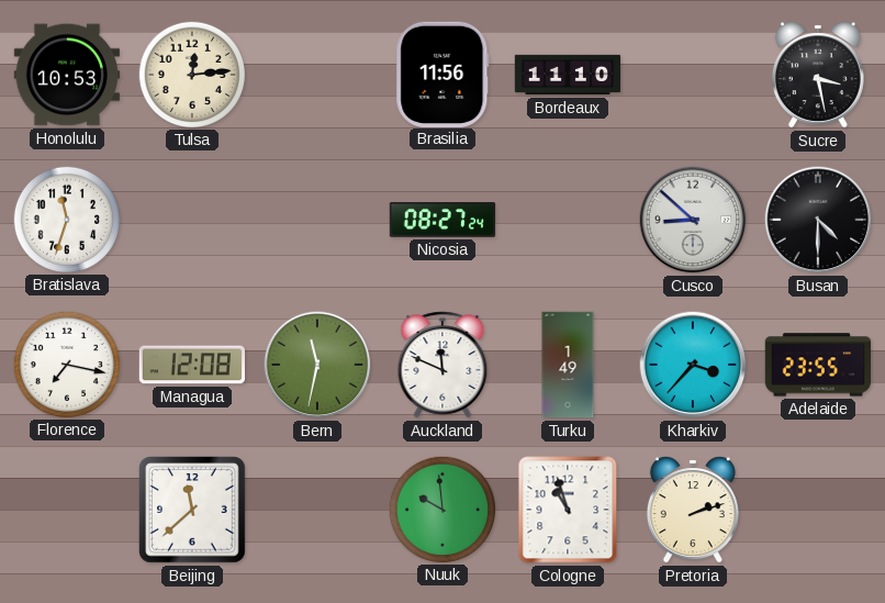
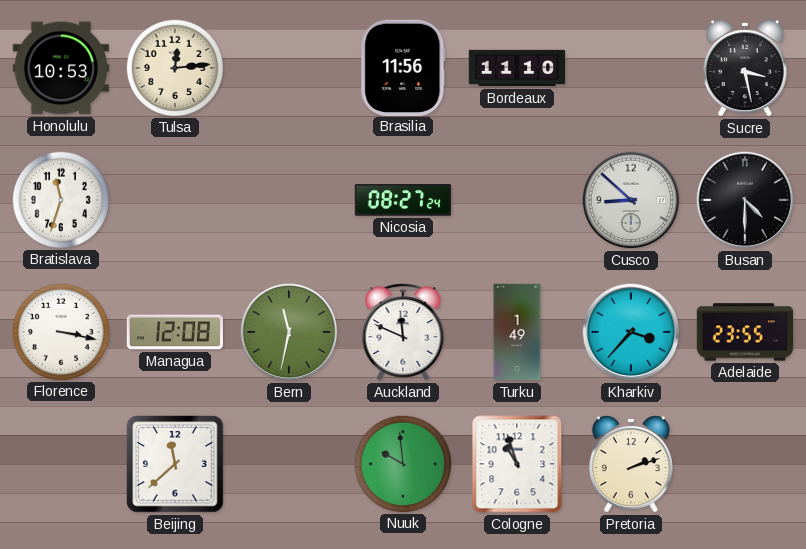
Florence: 7:17 -> 3:17
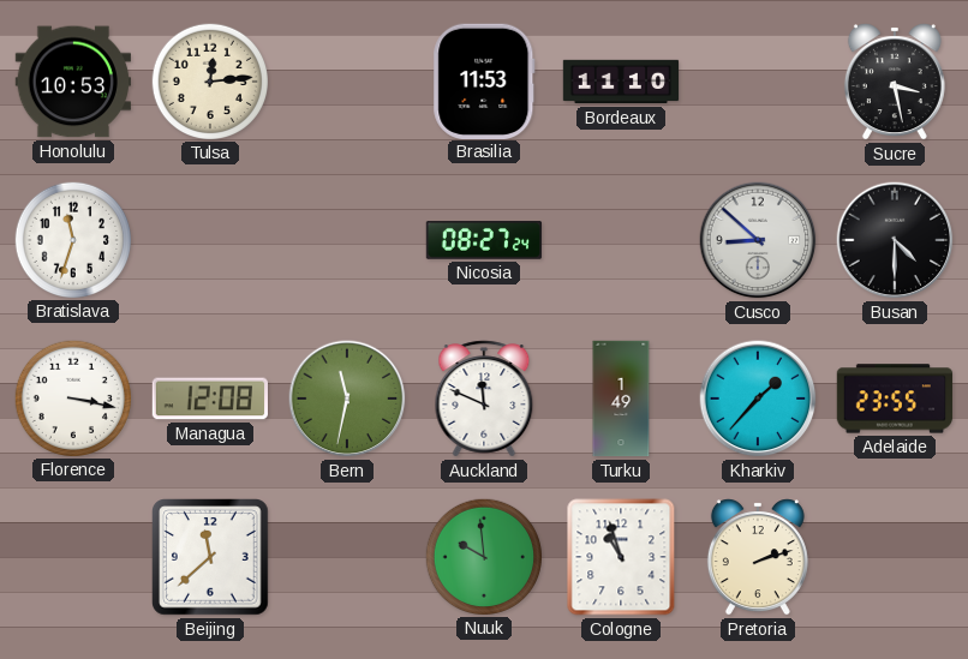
Brasilia: 11:56 -> 11:53
Kharkiv: 3:37 -> 1:37
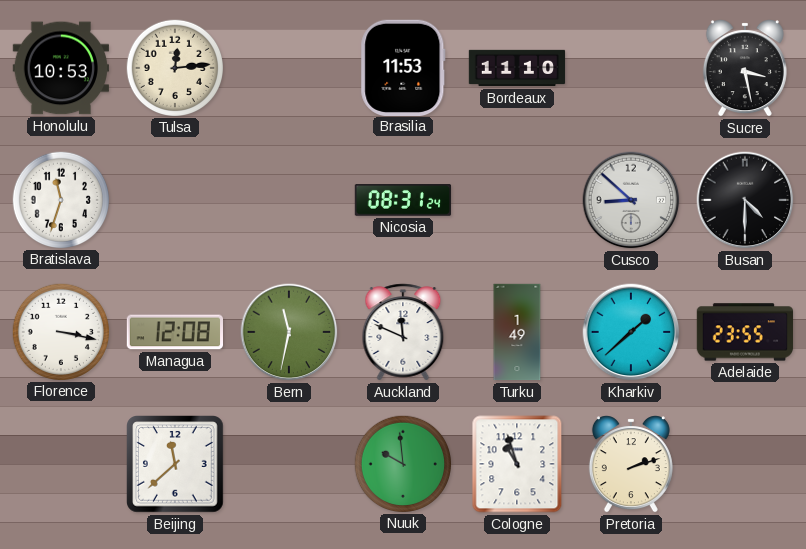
Nicosia: 08:27 -> 08:31
Kharkiv: 1:37 -> 1:38
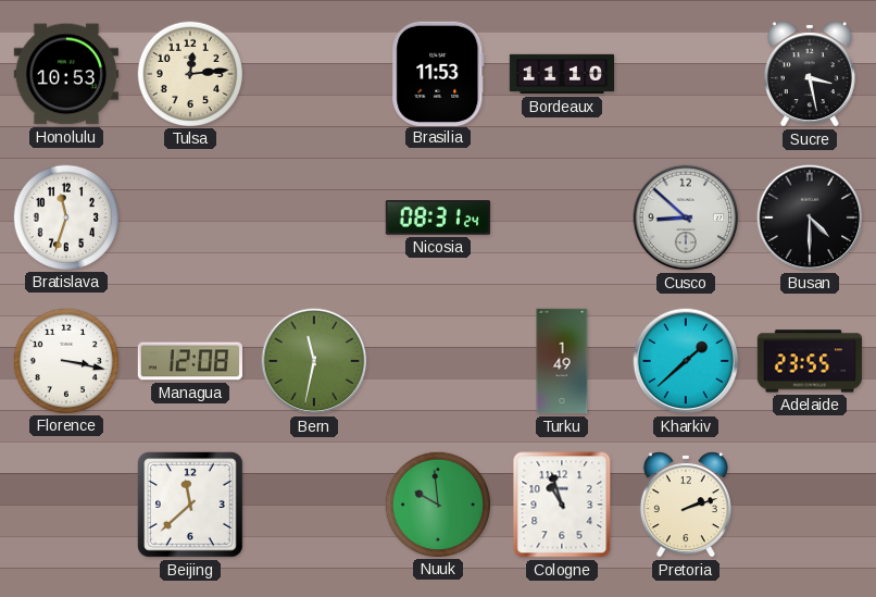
Auckland: 11:49 -> none
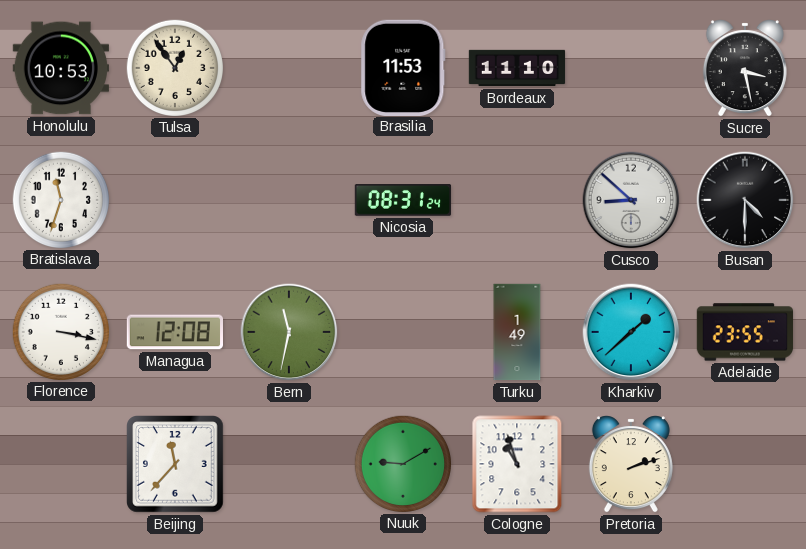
Tulsa: 12:14 -> 12:54
Beijing: 11:38 -> 11:37
Nuuk: 9:59 -> 9:10
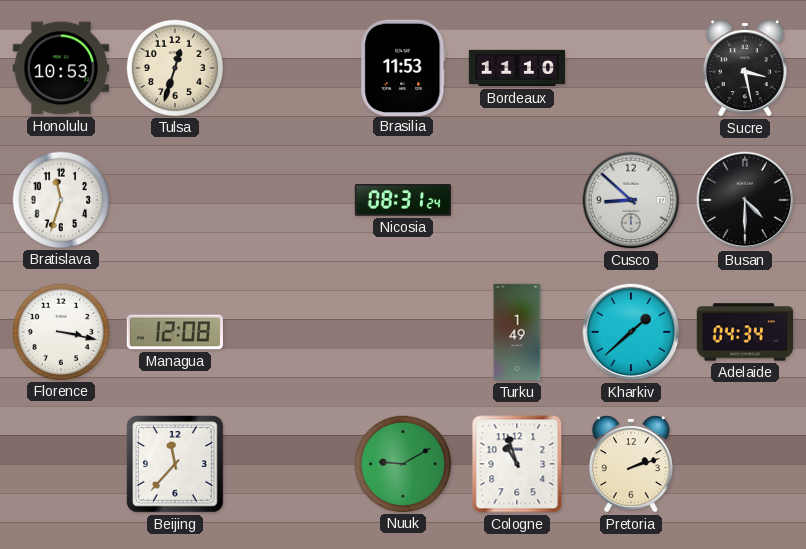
Tulsa: 12:54 -> 12:33
Bern: 11:32 -> none
Adelaide: 23:55 -> 04:34
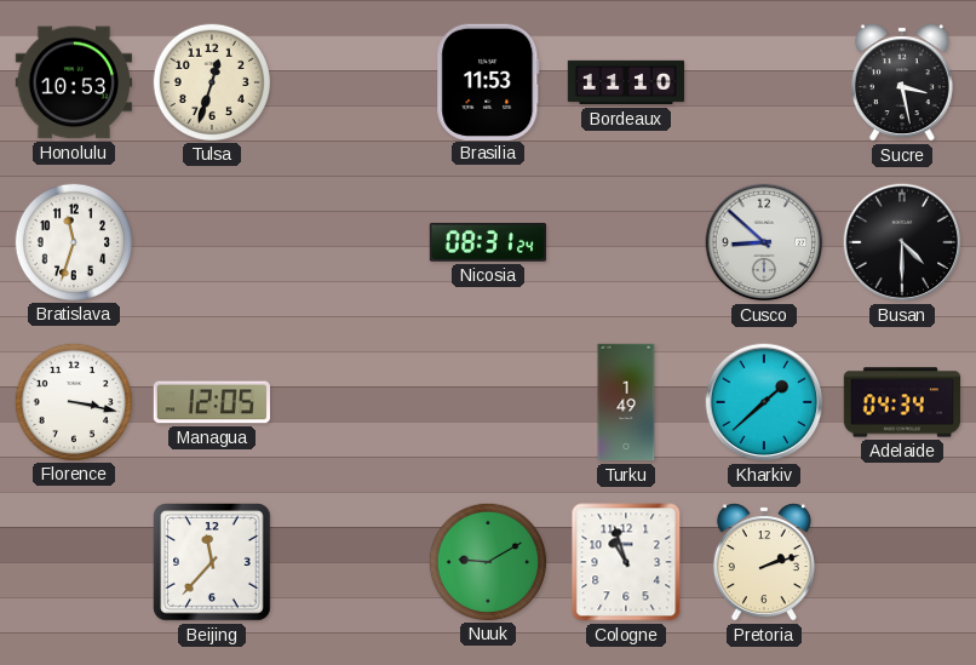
Managua: 12:08 -> 12:05
